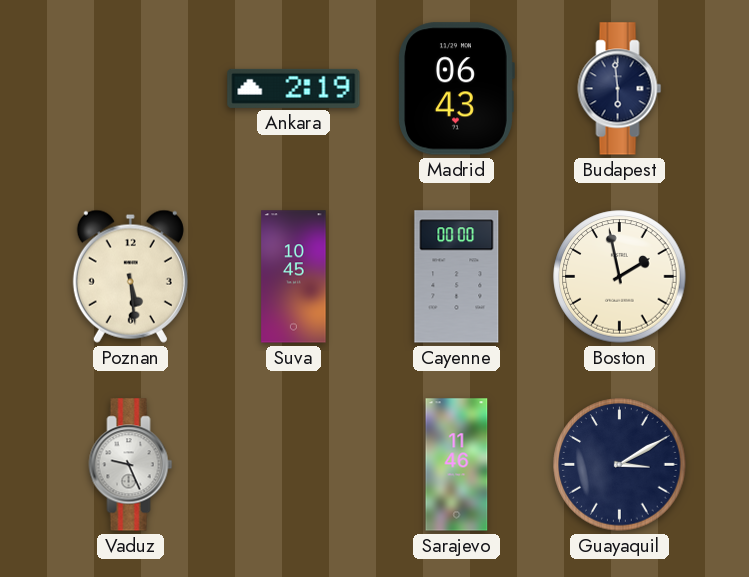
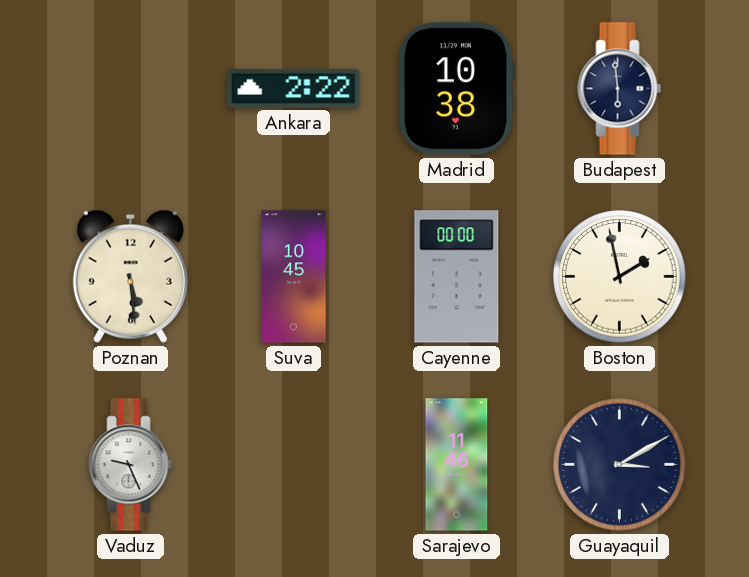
Ankara: 2:19 -> 2:22
Madrid: 06:43 -> 10:38
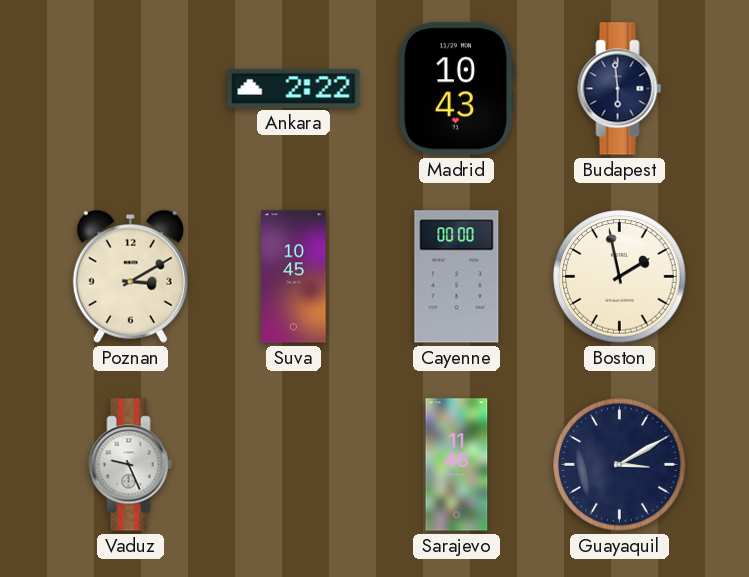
Madrid: 10:38 -> 10:43
Poznan: 5:29 -> 3:10
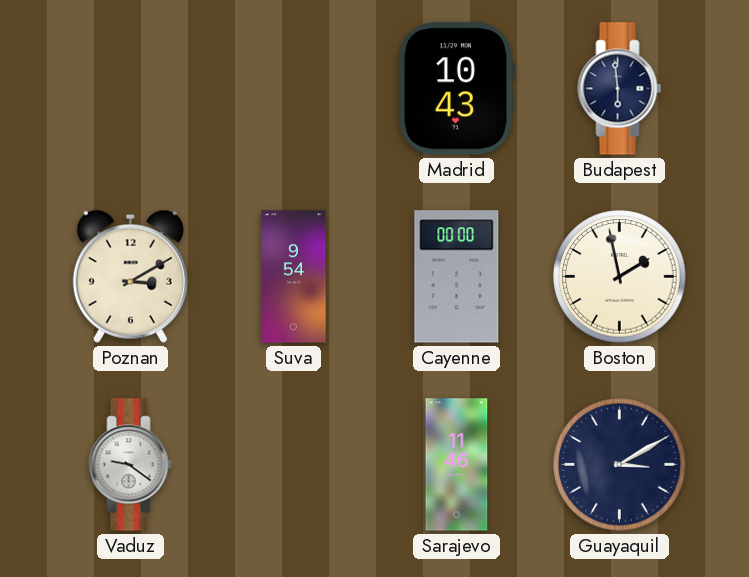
Ankara: 2:22 -> none
Suva: 10:45 -> 9:54
Vaduz: 9:26 -> 9:21
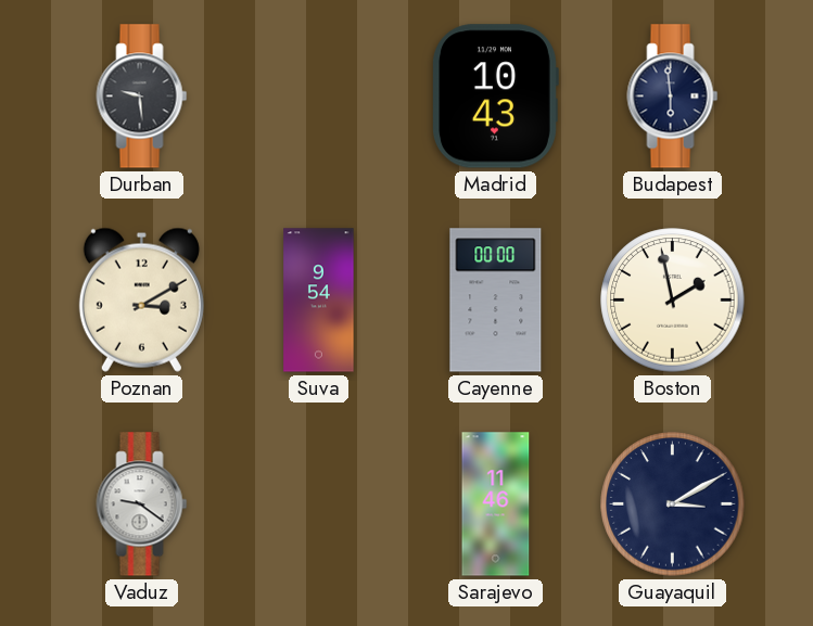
Durban: none -> 9:29
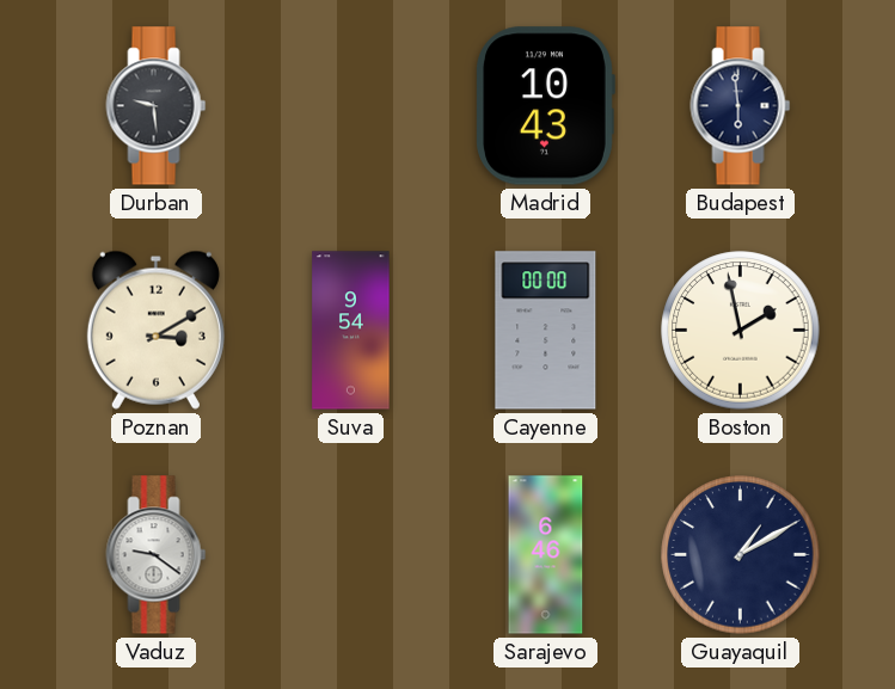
Sarajevo: 11:46 -> 6:46
Guayaquil: 3:10 -> 1:10
